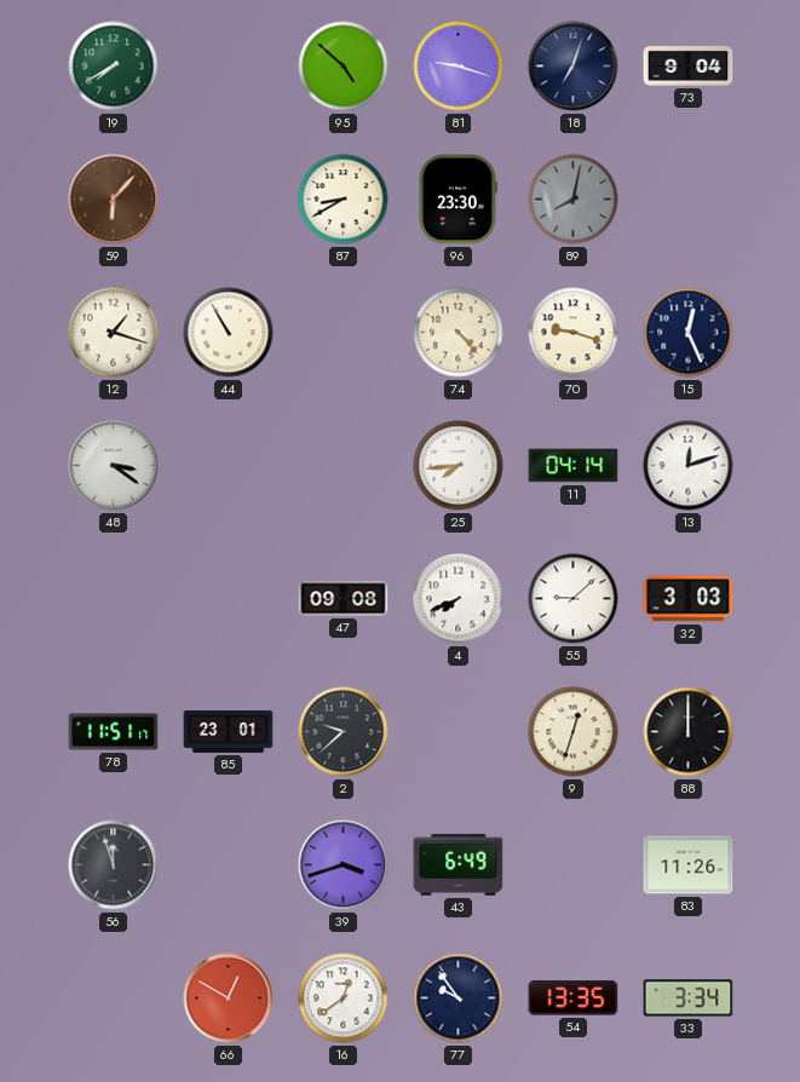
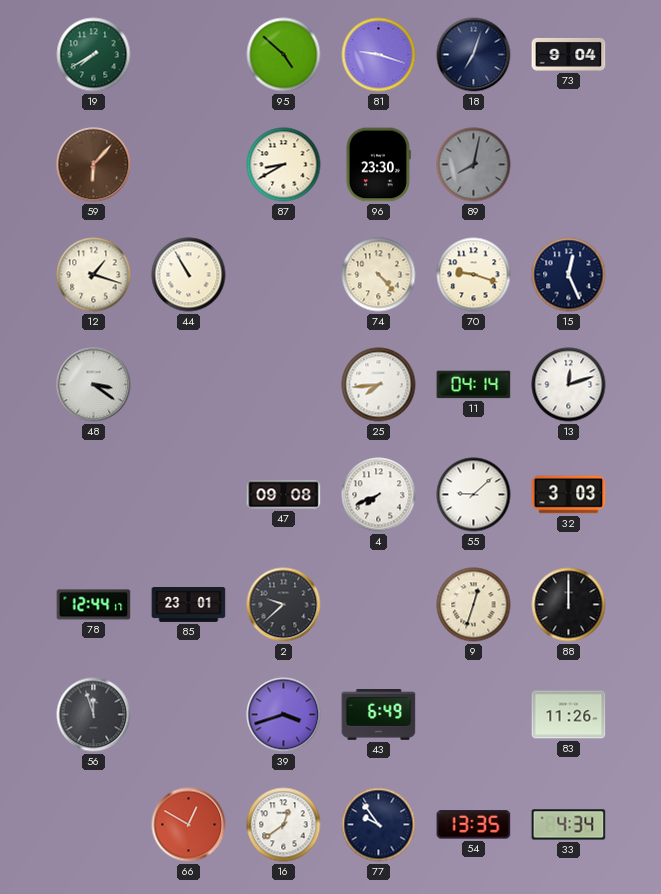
78: 11:51 -> 12:44
33: 3:34 -> 4:34
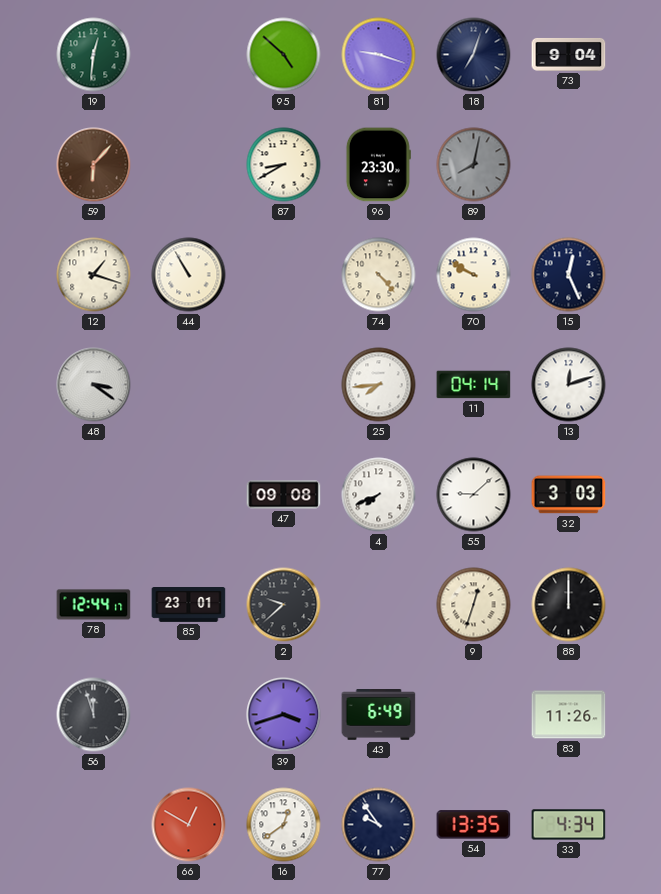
19: 7:40 -> 12:31
70: 9:18 -> 9:50
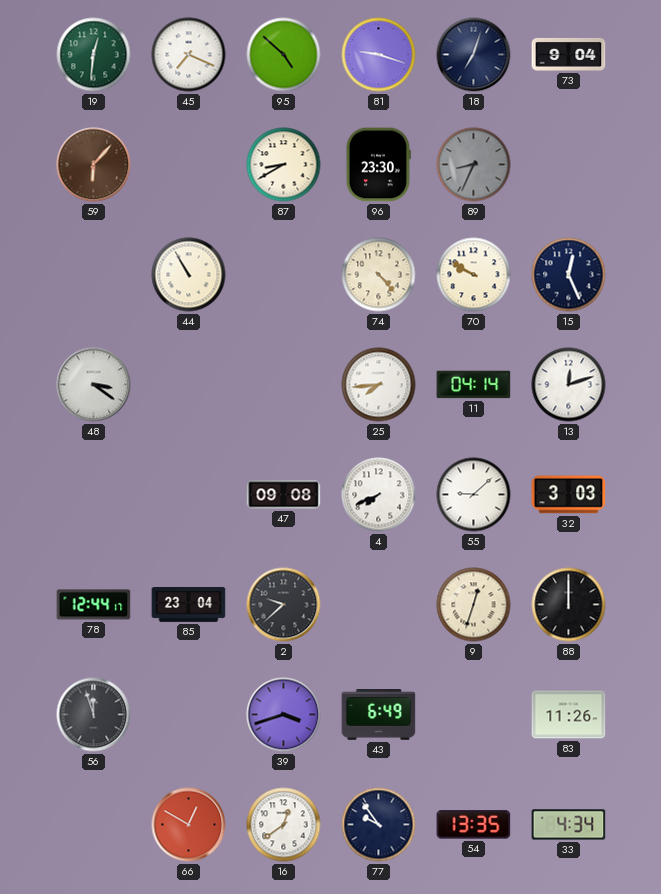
45: none -> 7:19
89: 8:02 -> 8:34
12: 1:18 -> none
85: 23:01 -> 23:04
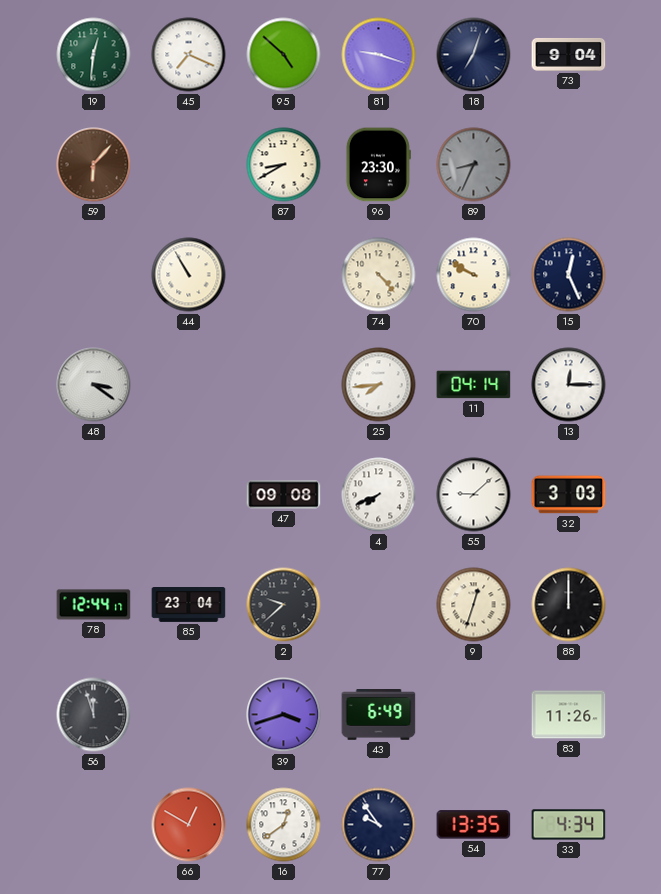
13: 12:12 -> 12:15
